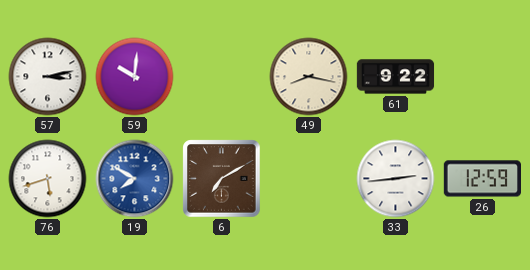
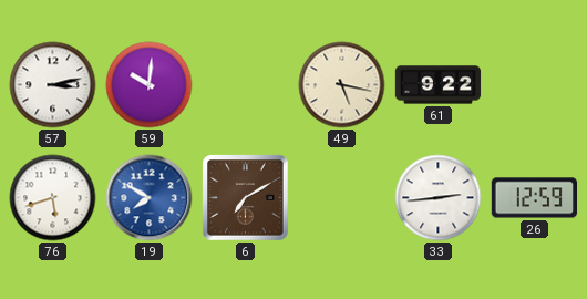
49: 8:17 -> 5:17
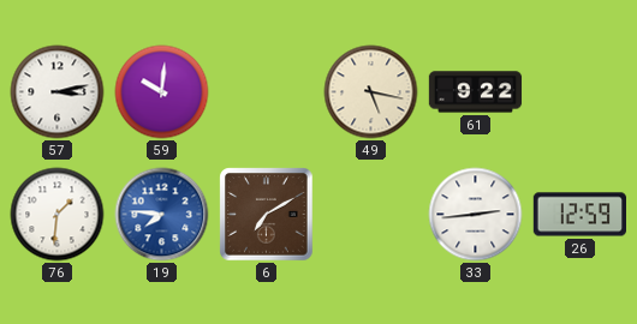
76: 5:42 -> 1:31
19: 7:50 -> 7:46
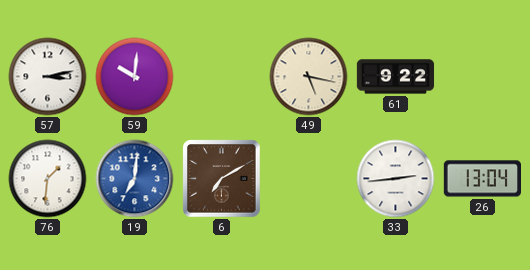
19: 7:46 -> 7:01
26: 12:59 -> 13:04
